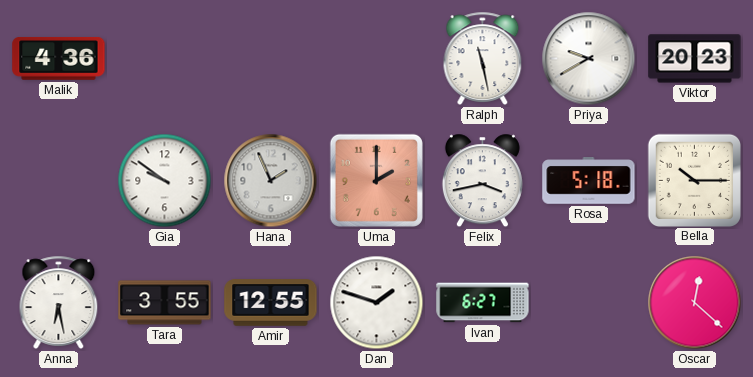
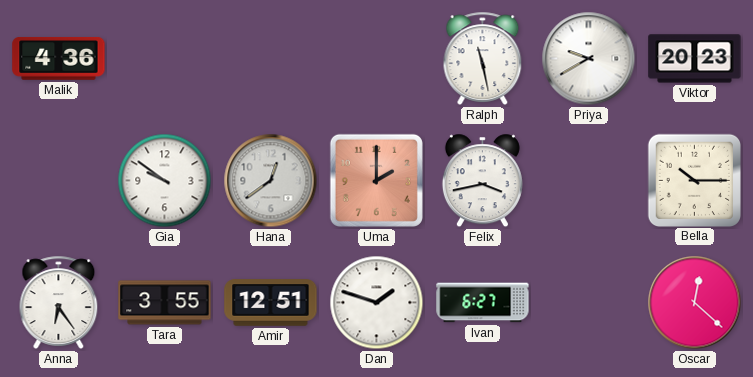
Hana: 1:56 -> 12:39
Rosa: 5:18 -> none
Anna: 6:28 -> 6:24
Amir: 12:55 -> 12:51
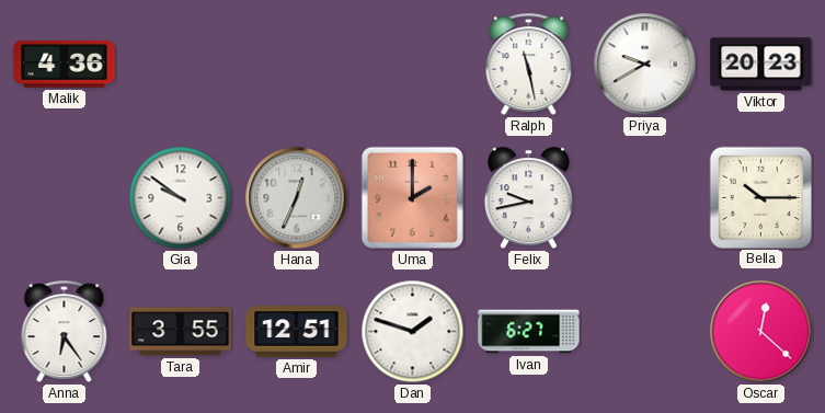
Hana: 12:39 -> 12:34
Felix: 3:43 -> 9:43
